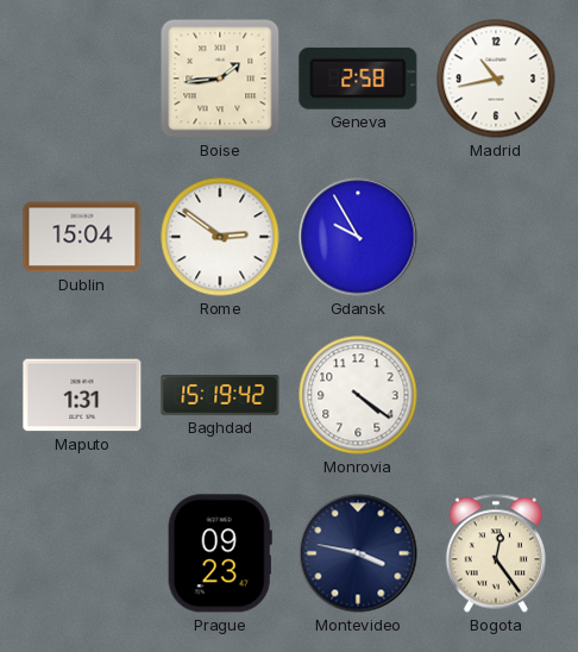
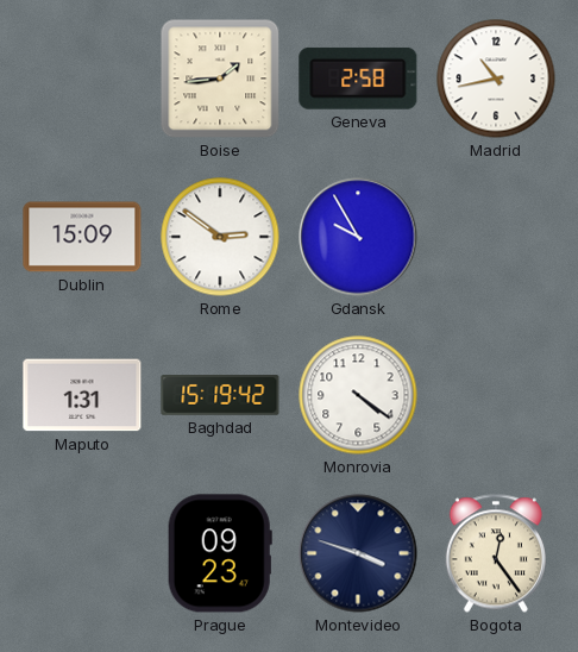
Dublin: 15:04 -> 15:09
Montevideo: 3:47 -> 3:48
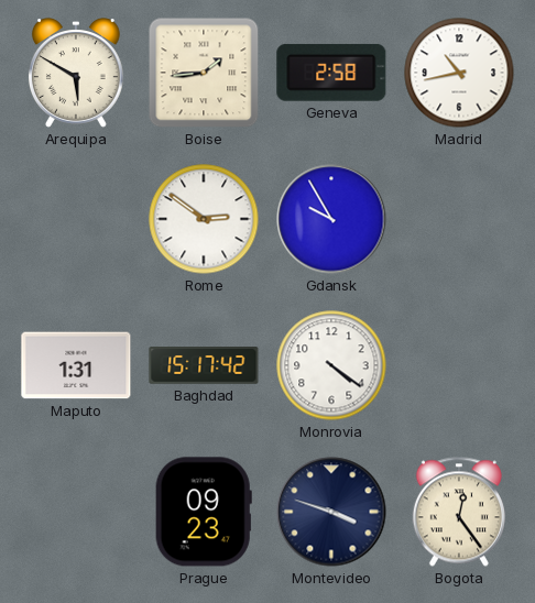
Arequipa: none -> 5:50
Dublin: 15:09 -> none
Baghdad: 15:19 -> 15:17
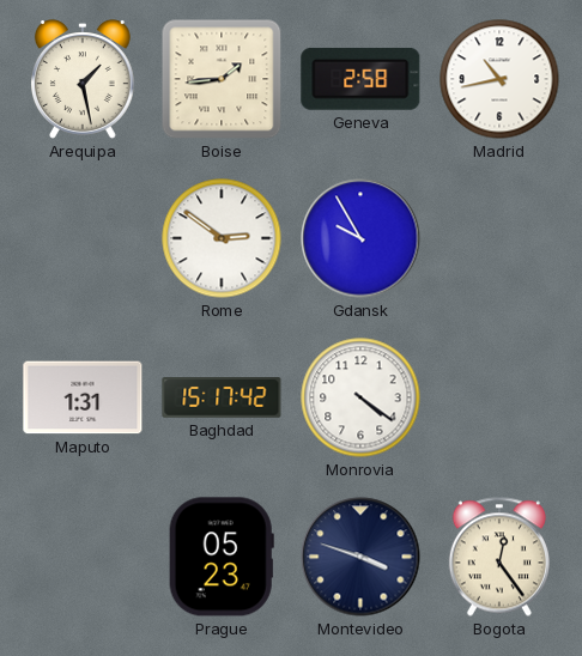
Arequipa: 5:50 -> 1:28
Prague: 09:23 -> 05:23
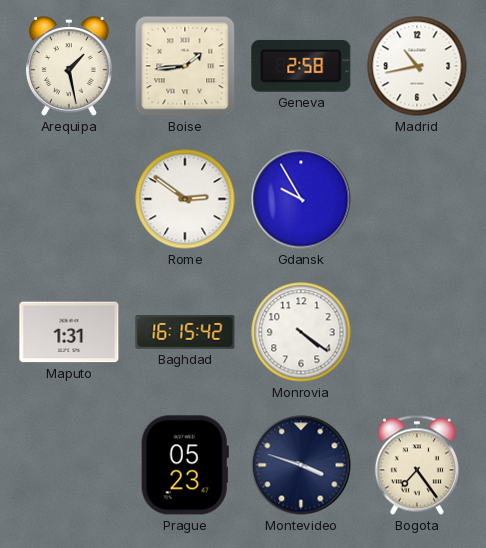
Baghdad: 15:17 -> 16:15
Bogota: 12:24 -> 7:24
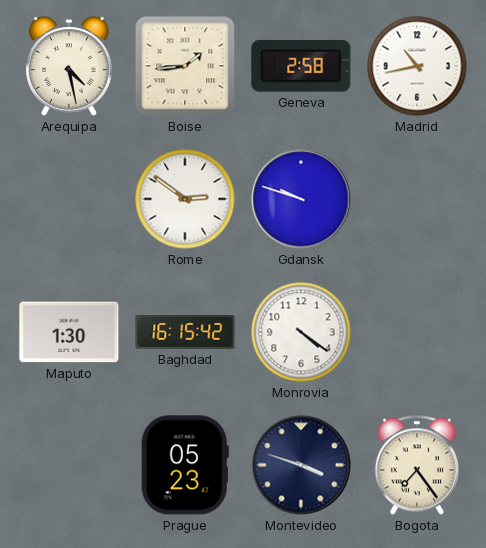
Arequipa: 1:28 -> 4:28
Gdansk: 9:55 -> 9:48
Maputo: 1:31 -> 1:30
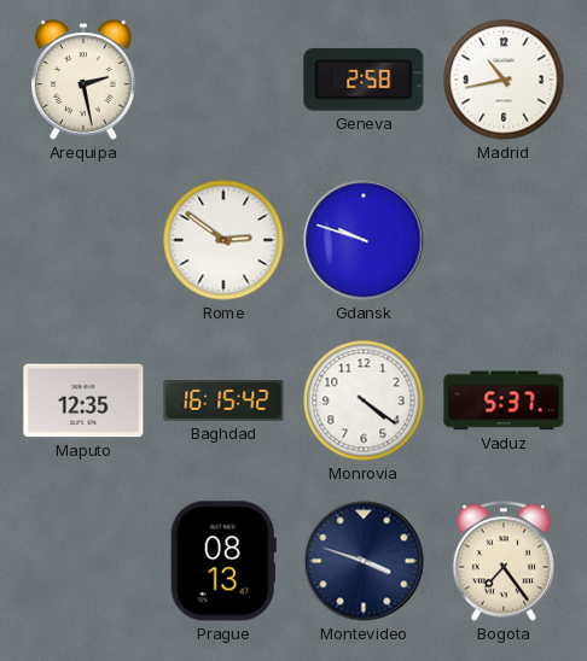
Arequipa: 4:28 -> 2:28
Boise: 1:44 -> none
Maputo: 1:30 -> 12:35
Vaduz: none -> 5:37
Prague: 05:23 -> 08:13
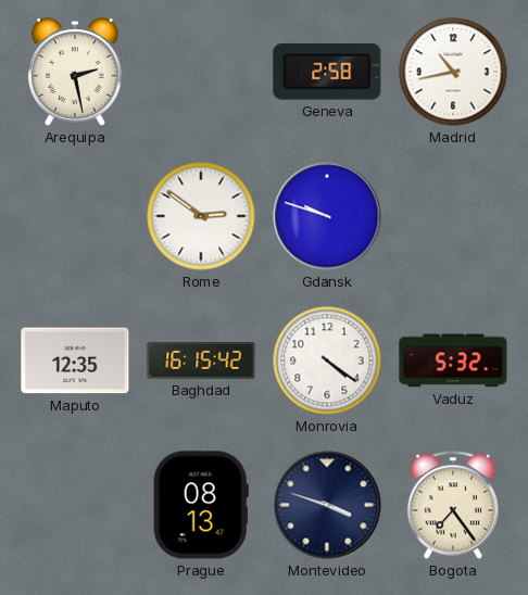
Vaduz: 5:37 -> 5:32
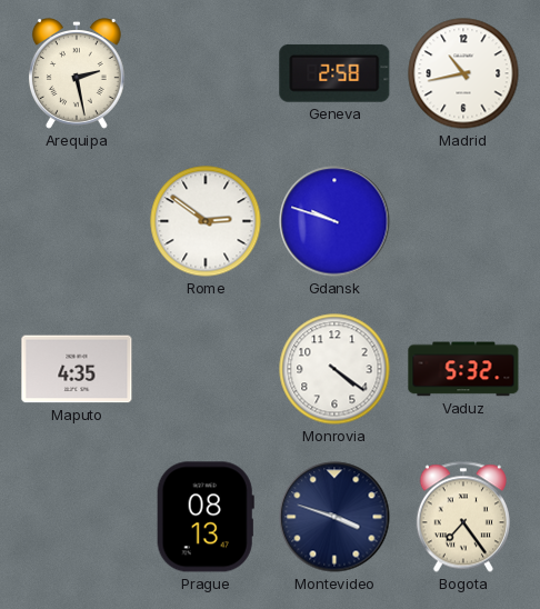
Maputo: 12:35 -> 4:35
Baghdad: 16:15 -> none
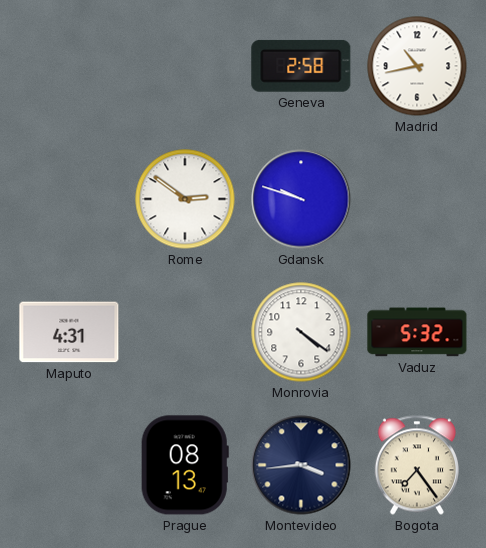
Arequipa: 2:28 -> none
Maputo: 4:35 -> 4:31
Montevideo: 3:48 -> 3:44
